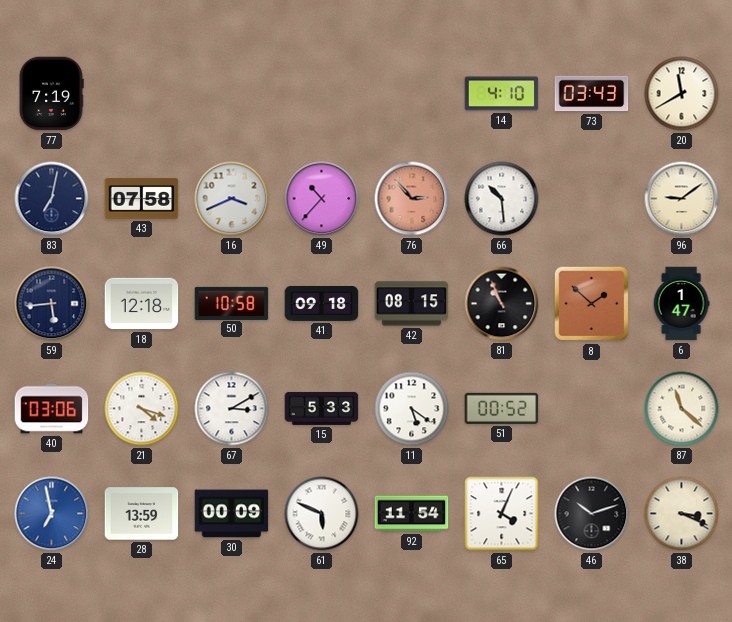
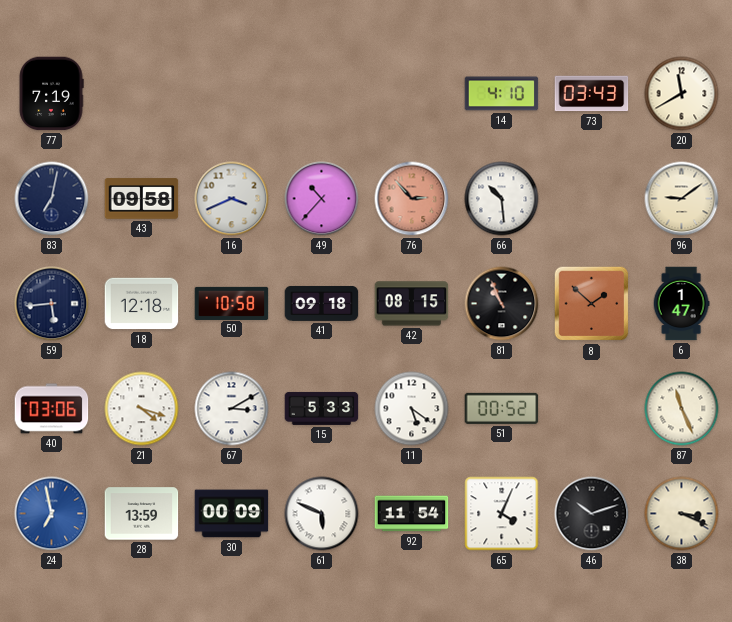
43: 07:58 -> 09:58
87: 11:22 -> 11:26
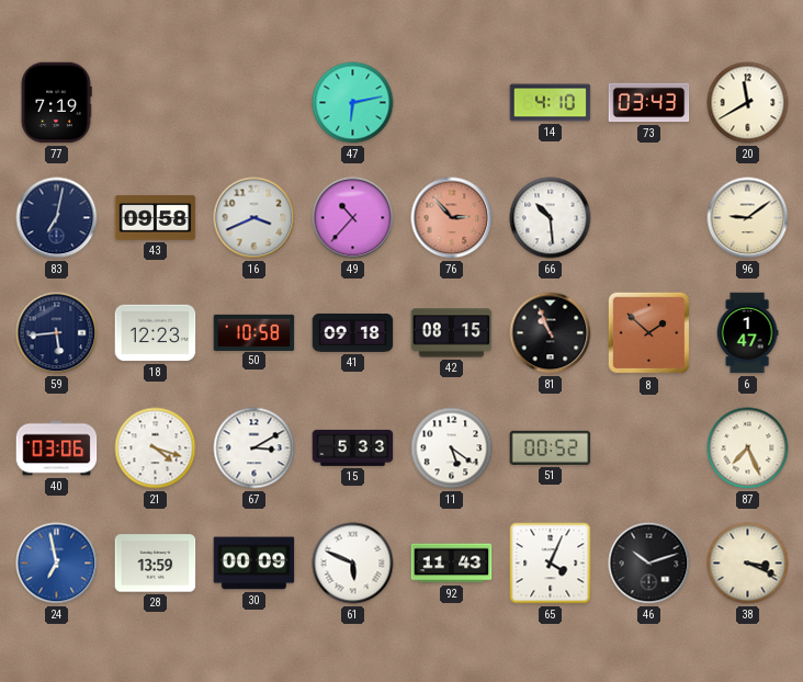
47: none -> 6:13
18: 12:18 -> 12:23
87: 11:26 -> 7:26
92: 11:54 -> 11:43
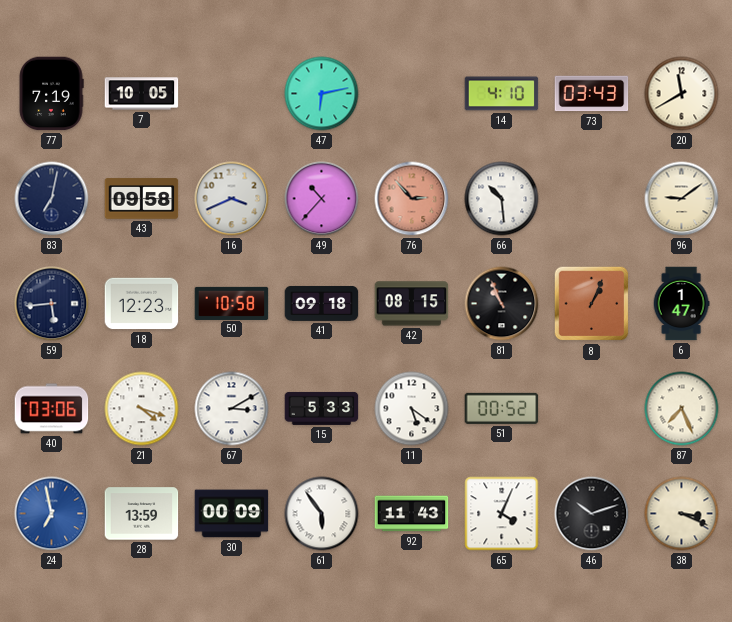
7: none -> 10:05
8: 1:52 -> 1:04
61: 5:49 -> 5:54
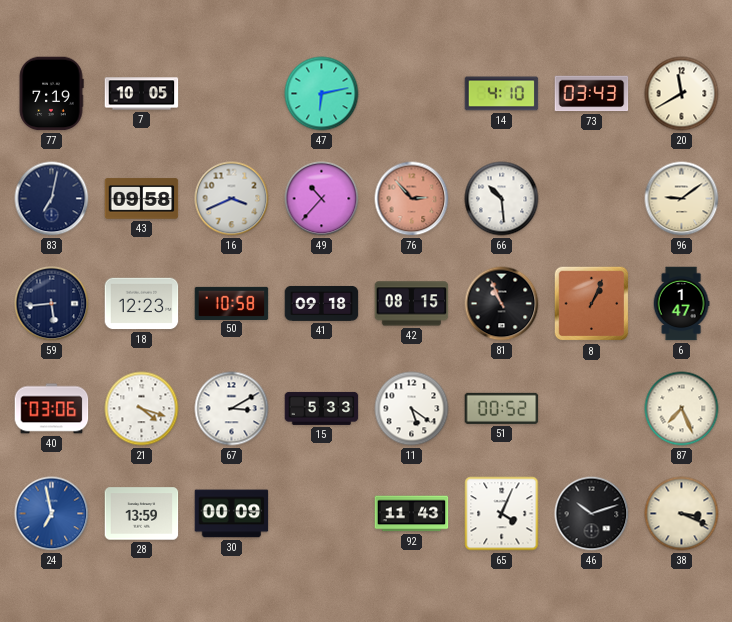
61: 5:54 -> none
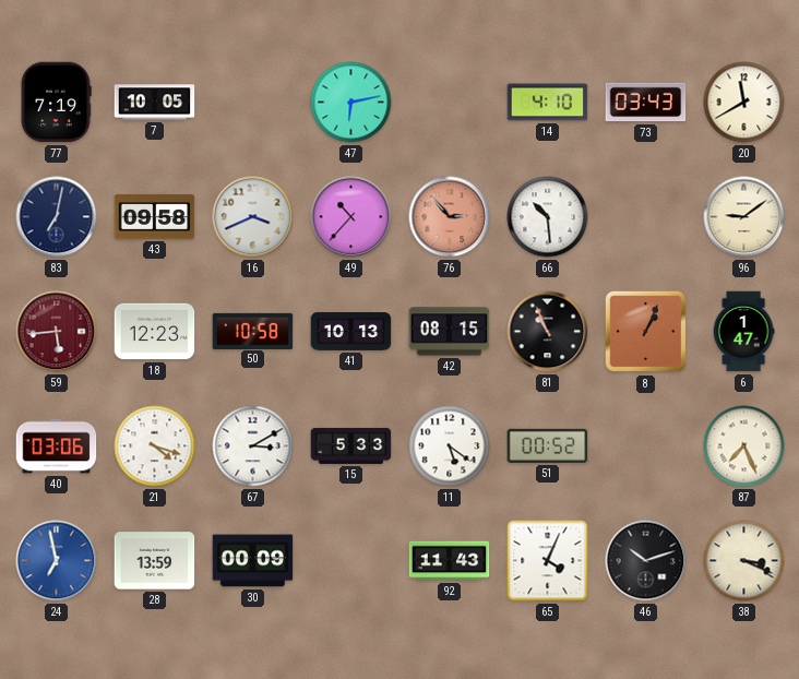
59 dial: navy -> burgundy
41: 09:18 -> 10:13
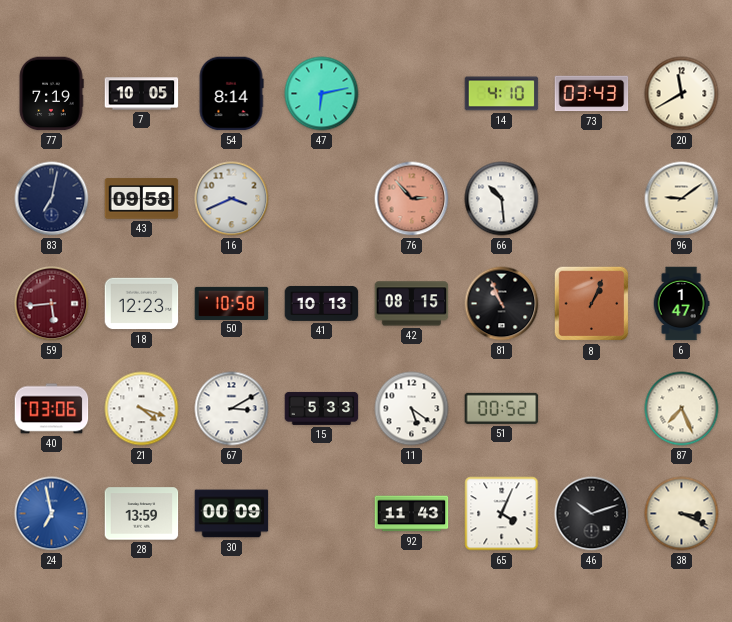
54: none -> 8:14
49: 10:37 -> none
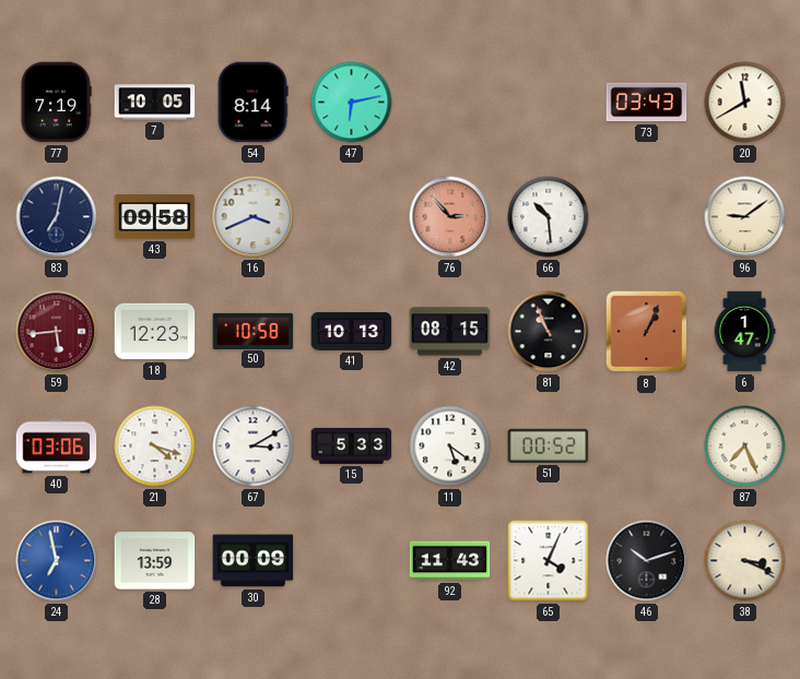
14: 4:10 -> none
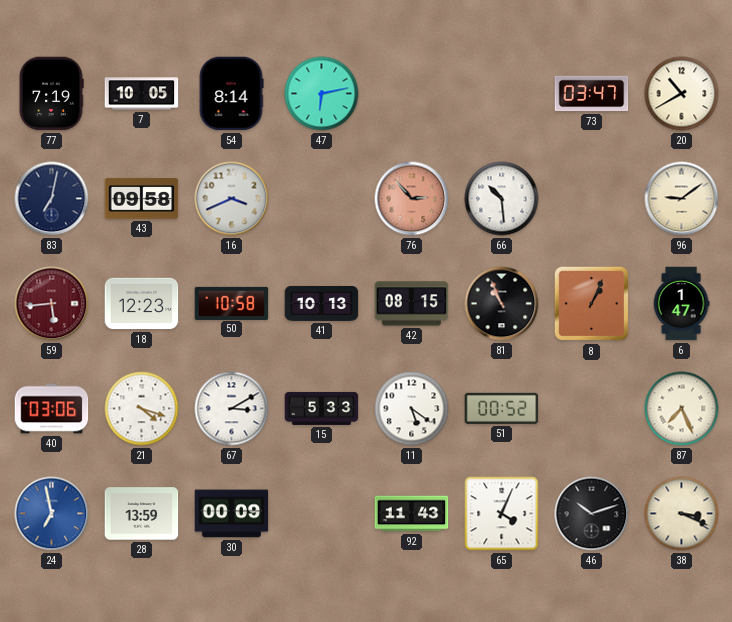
73: 03:43 -> 03:47
20: 11:40 -> 10:40
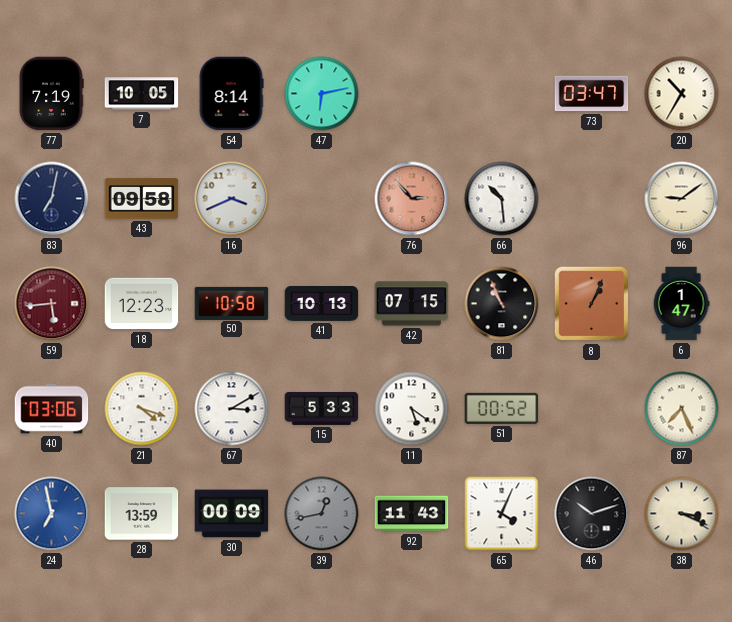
20: 10:40 -> 10:35
42: 08:15 -> 07:15
39: none -> 12:43
